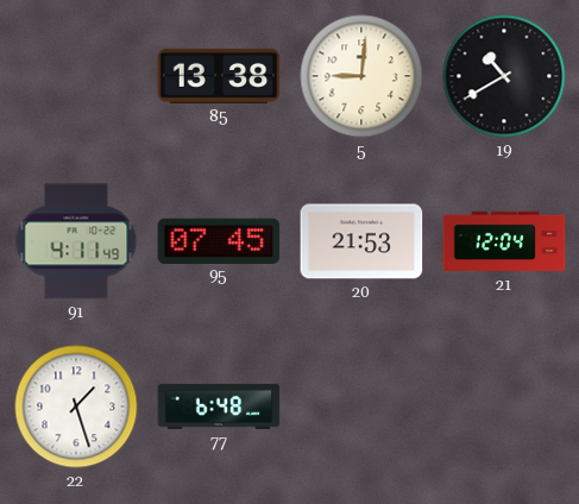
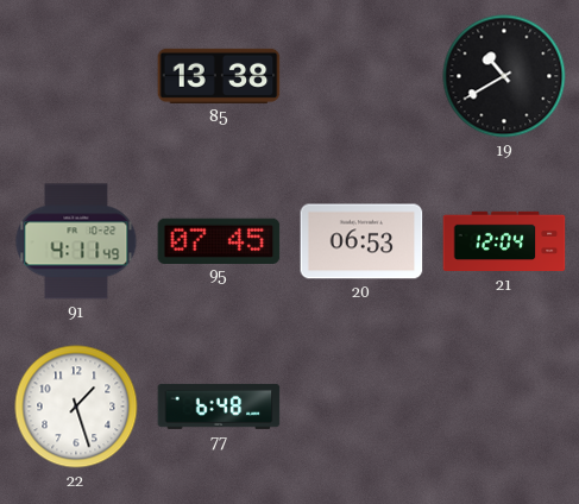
5: 9:01 -> none
20: 21:53 -> 06:53
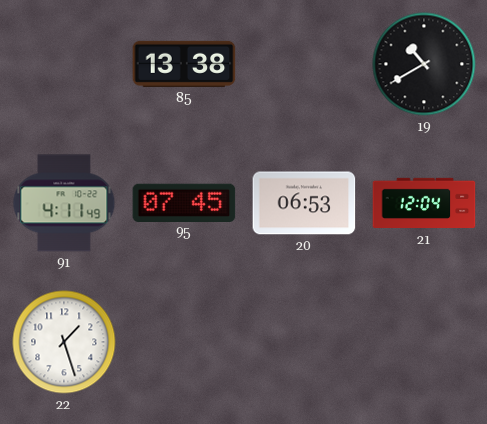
77: 6:48 -> none
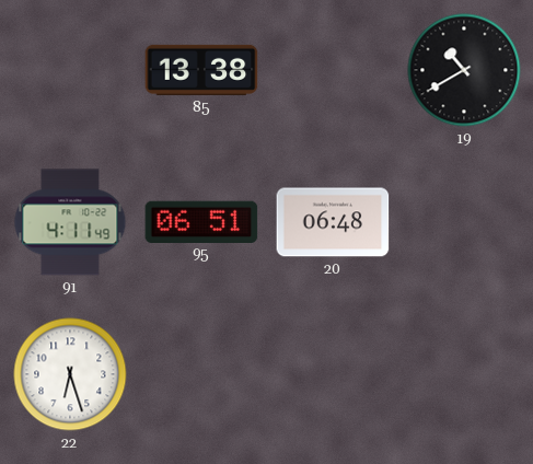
95: 07:45 -> 06:51
20: 06:53 -> 06:48
21: 12:04 -> none
22: 1:27 -> 6:27
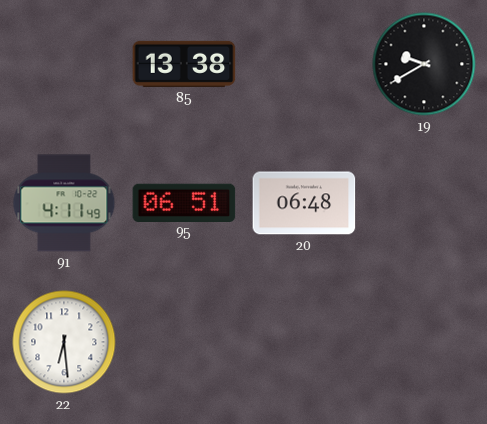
19: 10:40 -> 9:40
22: 6:27 -> 6:29
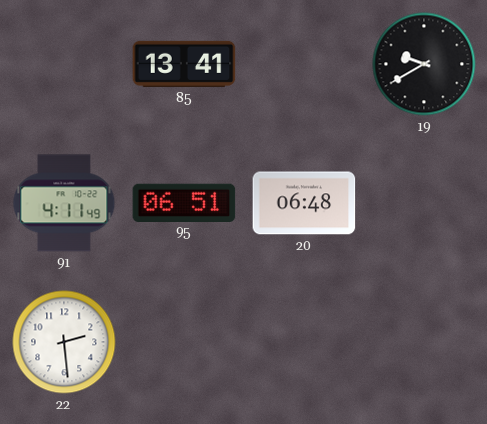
85: 13:38 -> 13:41
22: 6:29 -> 2:29
